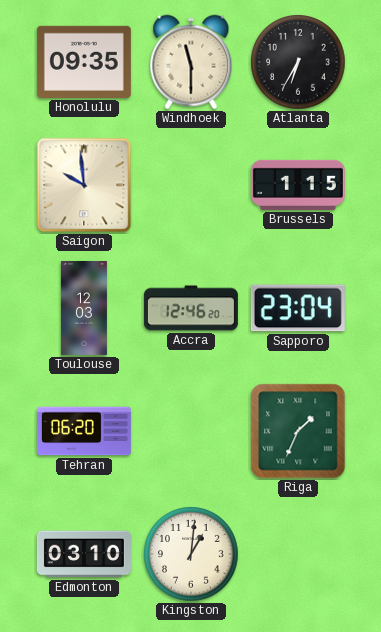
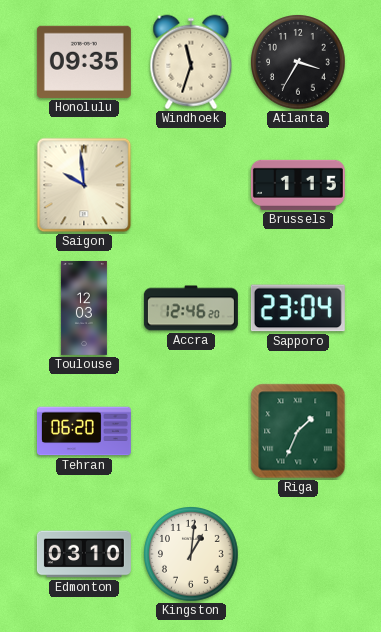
Windhoek: 11:30 -> 11:33
Atlanta: 6:35 -> 3:35
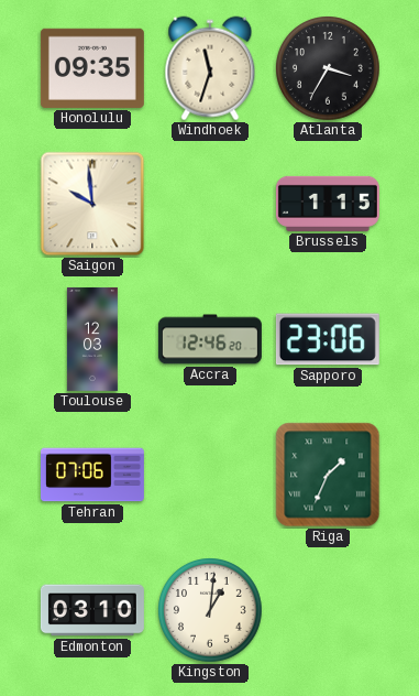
Sapporo: 23:04 -> 23:06
Tehran: 06:20 -> 07:06
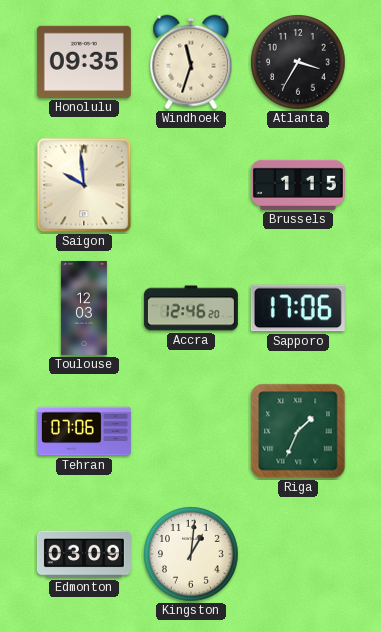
Sapporo: 23:06 -> 17:06
Edmonton: 03:10 -> 03:09
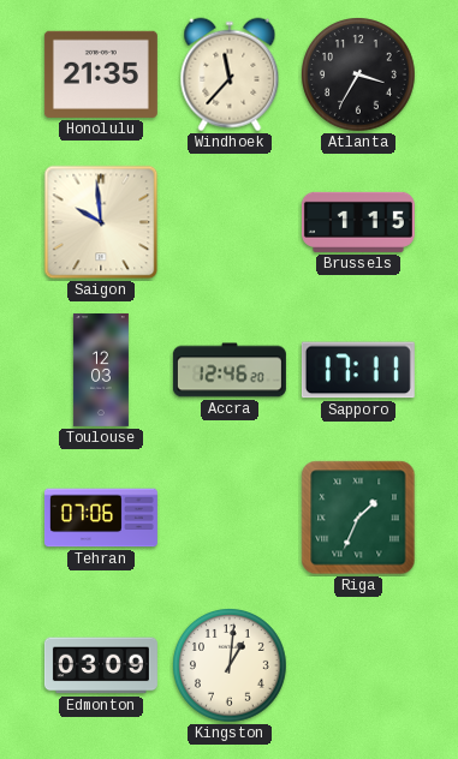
Honolulu: 09:35 -> 21:35
Windhoek: 11:33 -> 11:37
Sapporo: 17:06 -> 17:11
